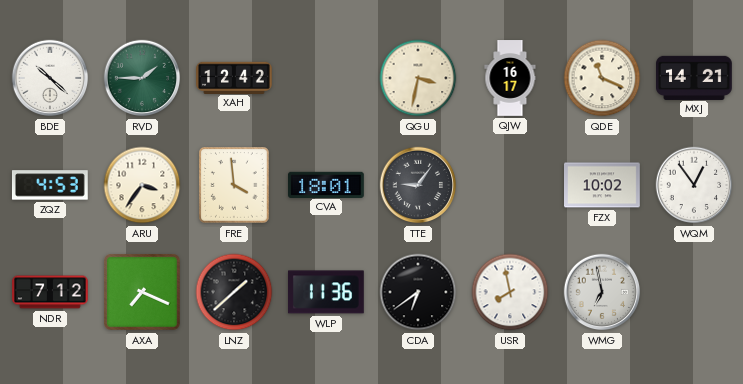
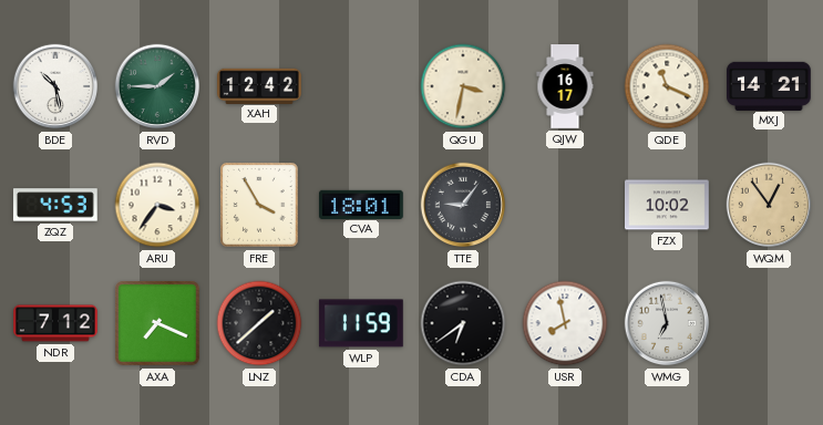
BDE: 10:22 -> 10:28
FRE: 3:59 -> 3:55
WQM dial: white -> champagne
WLP: 11:36 -> 11:59
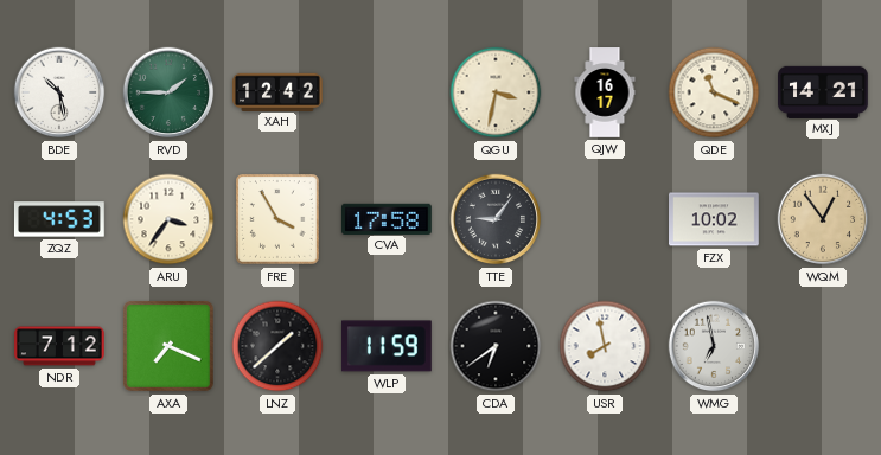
CVA: 18:01 -> 17:58
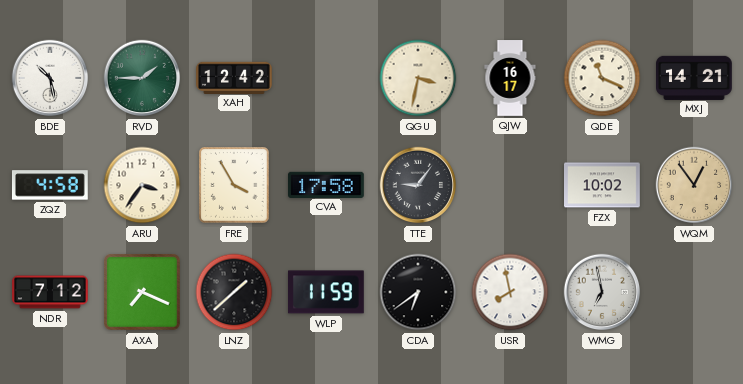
ZQZ: 4:53 -> 4:58
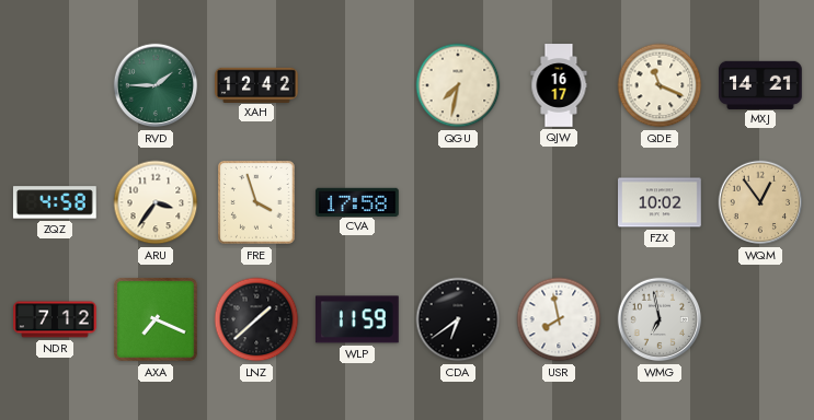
BDE: 10:28 -> none
QGU: 3:32 -> 7:32
FRE: 3:55 -> 3:57
TTE: 9:06 -> none
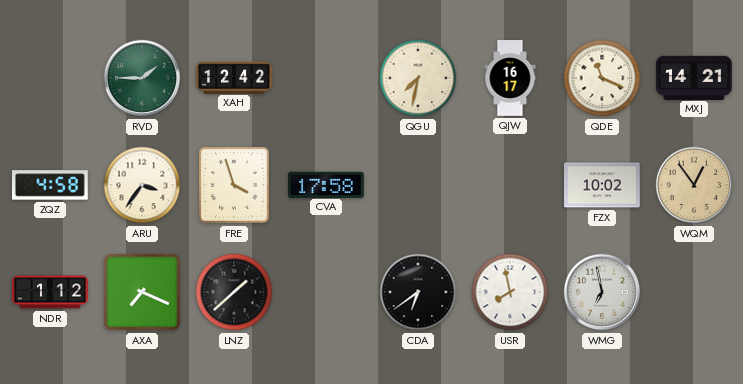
NDR: 7:12 -> 1:12
WLP: 11:59 -> none
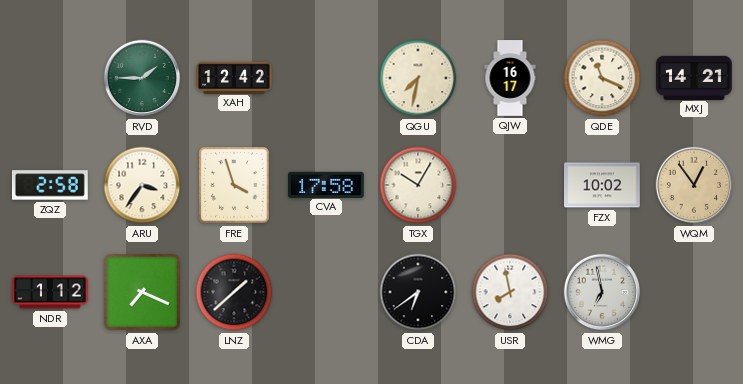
ZQZ: 4:58 -> 2:58
TGX: none -> 10:05
